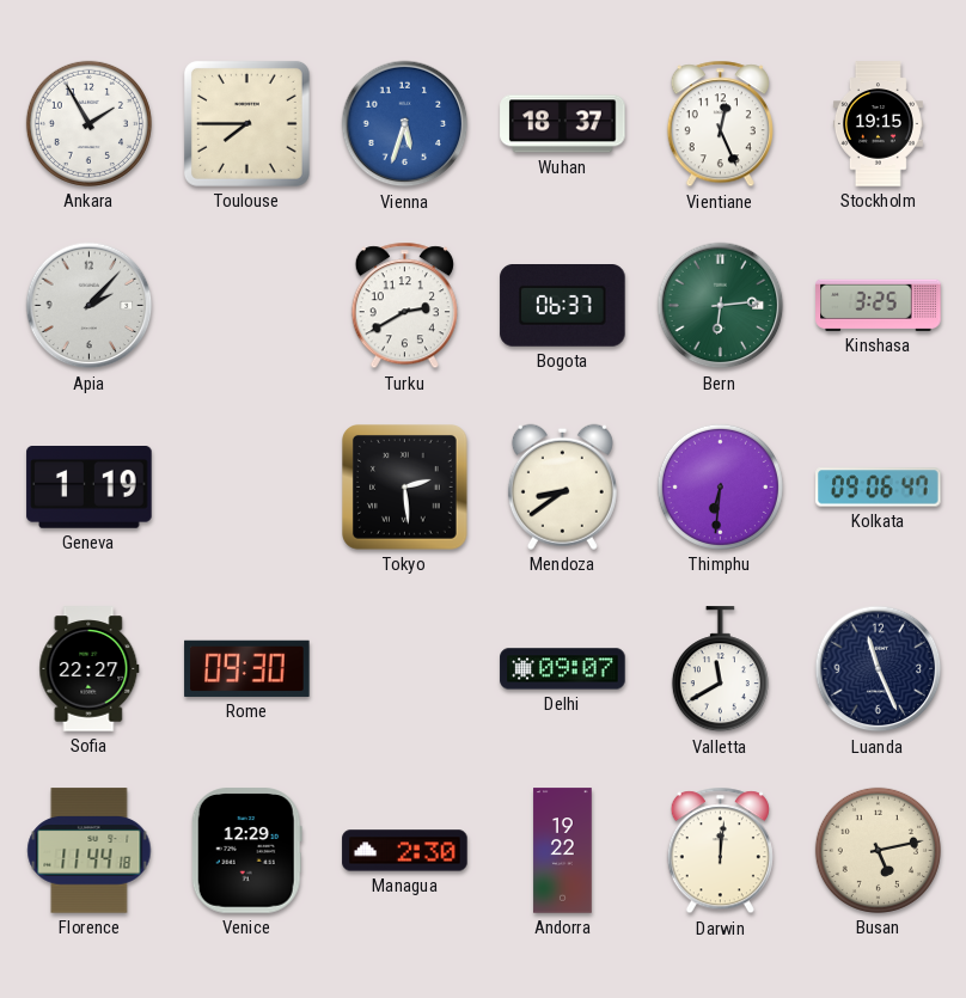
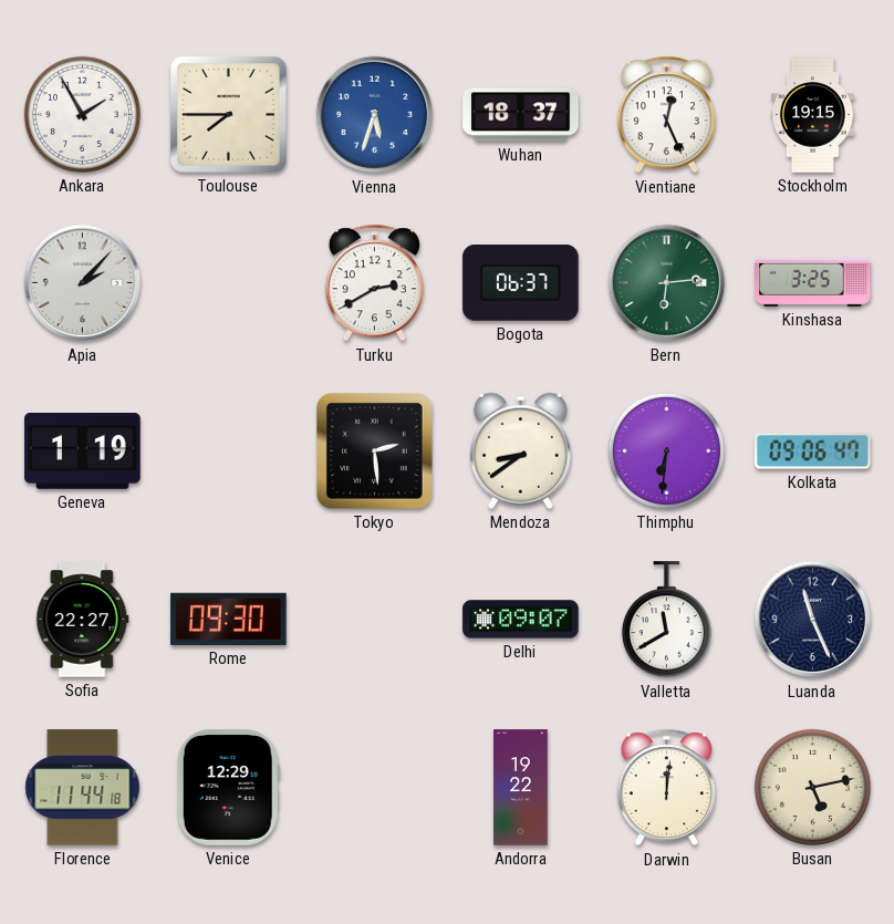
Managua: 2:30 -> none
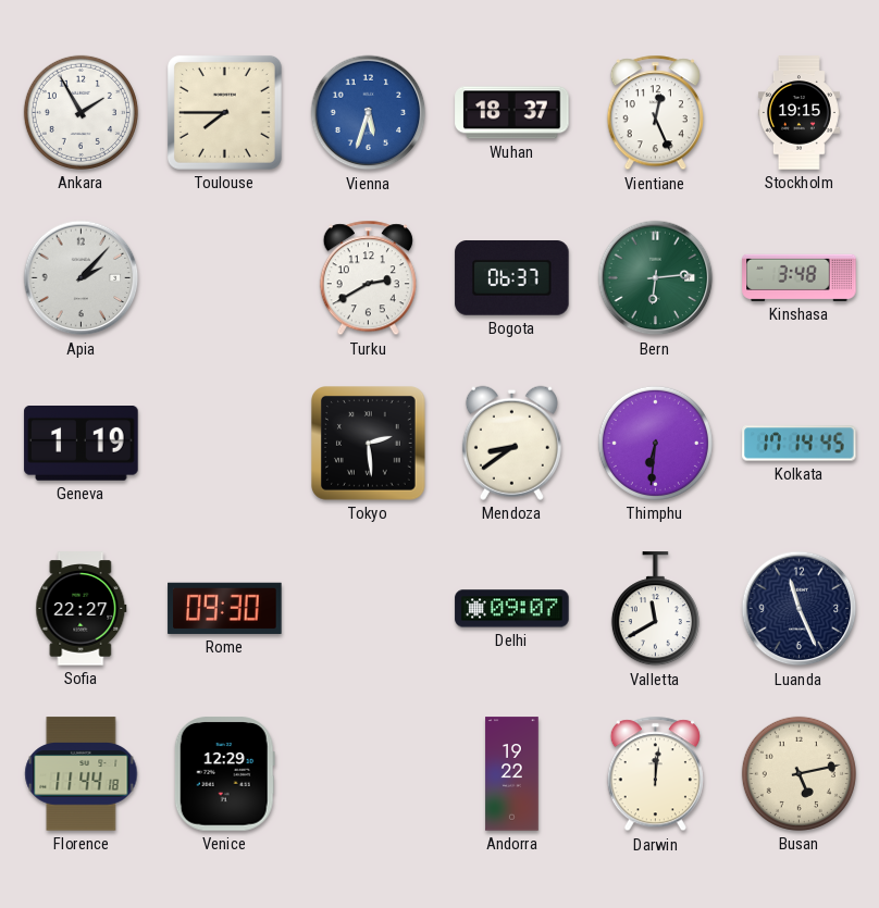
Kinshasa: 3:25 -> 3:48
Kolkata: 09:06 -> 17:14
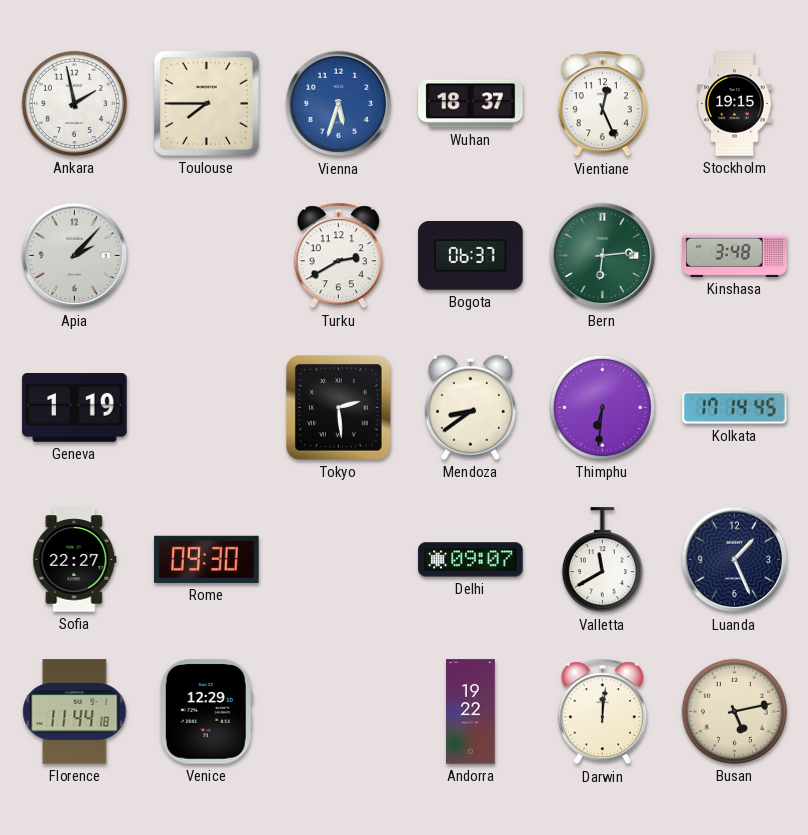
Ankara: 1:55 -> 1:58
Luanda: 11:26 -> 1:26
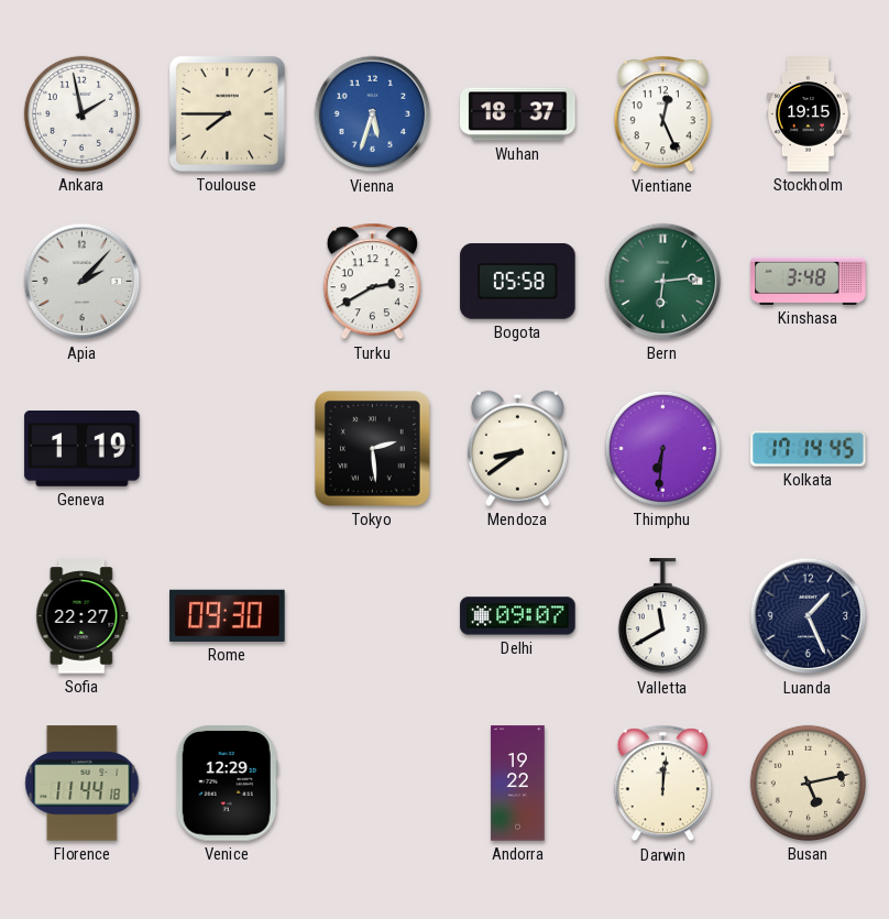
Bogota: 06:37 -> 05:58
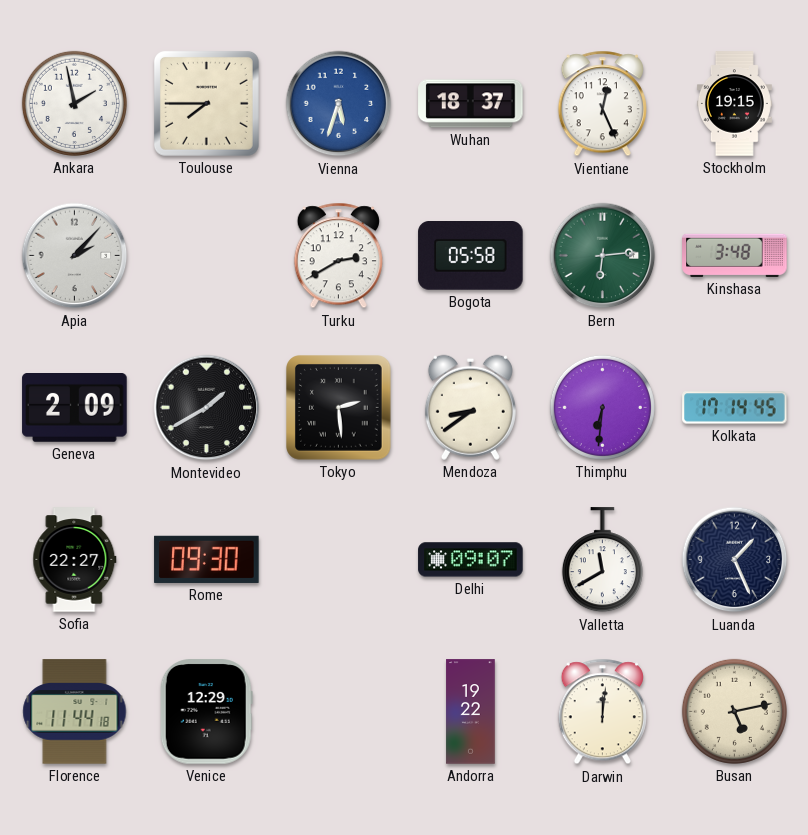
Geneva: 1:19 -> 2:09
Montevideo: none -> 1:40
